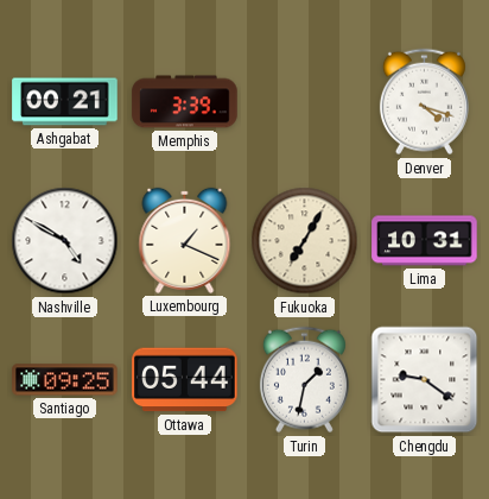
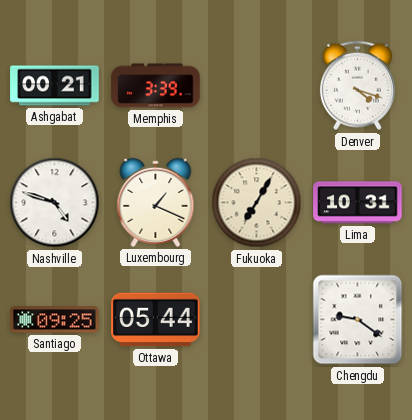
Nashville: 4:50 -> 4:48
Turin: 1:32 -> none
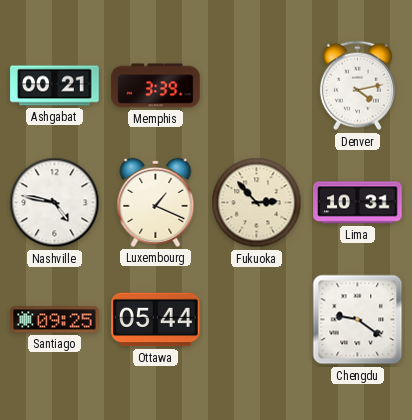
Denver: 4:18 -> 4:13
Nashville: 4:48 -> 4:47
Fukuoka: 7:05 -> 2:53
